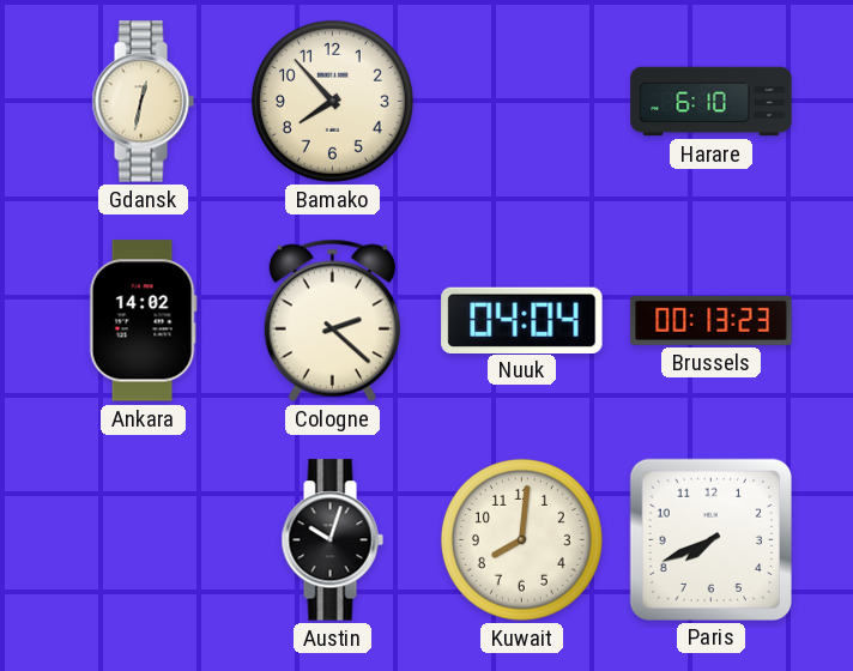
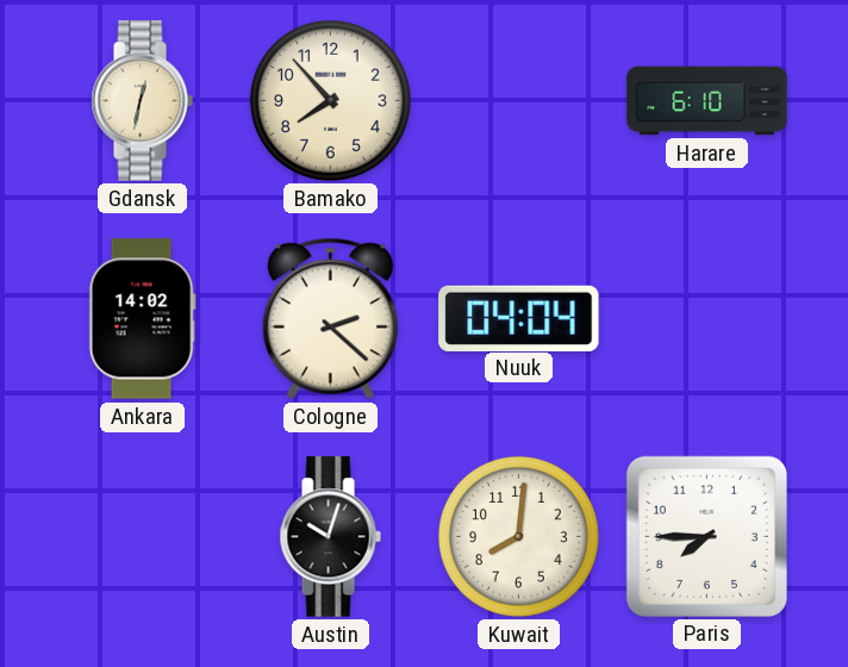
Brussels: 00:13 -> none
Paris: 7:41 -> 7:45
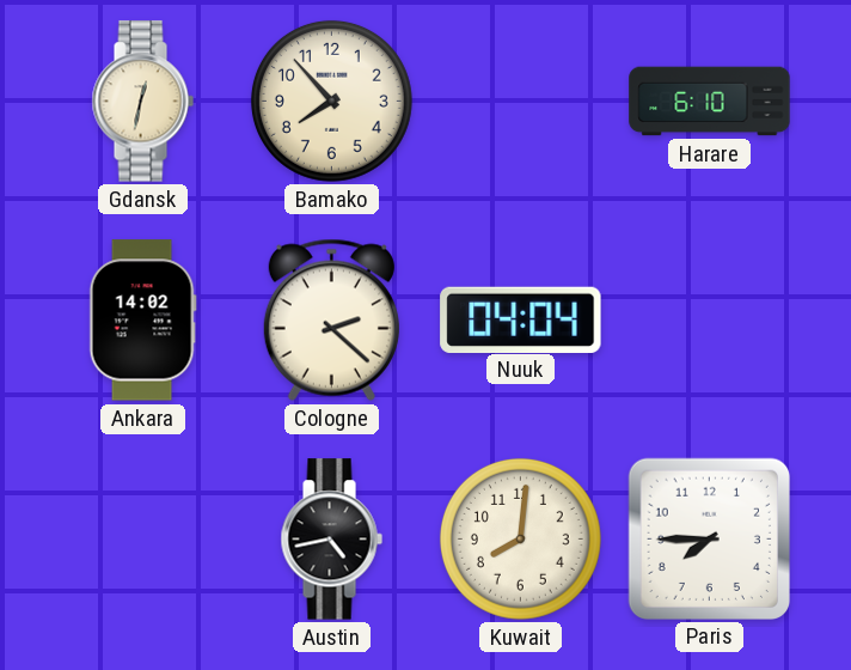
Austin: 10:03 -> 4:43
